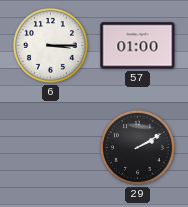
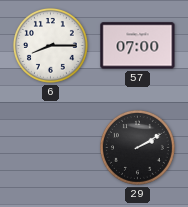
6: 3:15 -> 8:15
57: 01:00 -> 07:00
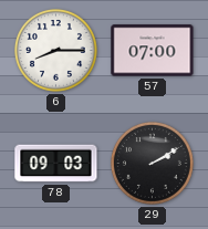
78: none -> 09:03
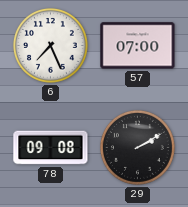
6: 8:15 -> 7:26
78: 09:03 -> 09:08
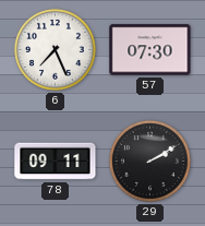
57: 07:00 -> 07:30
78: 09:08 -> 09:11
